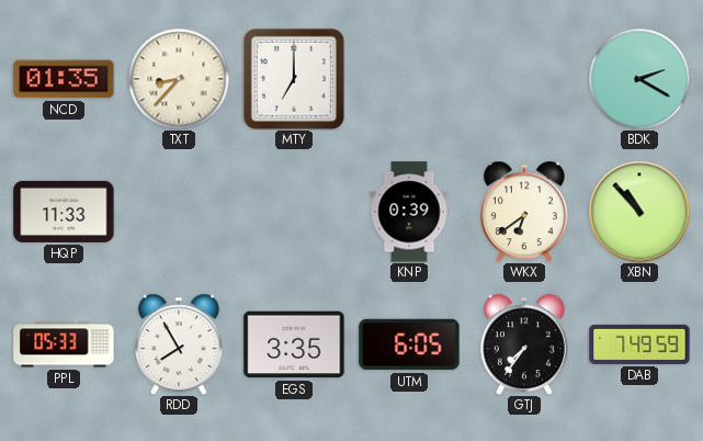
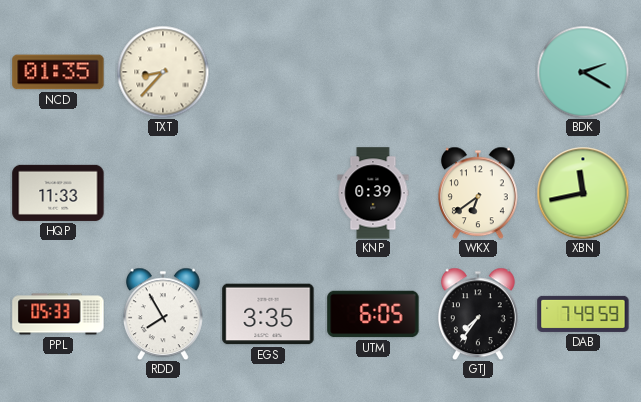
MTY: 7:00 -> none
XBN: 10:53 -> 11:43
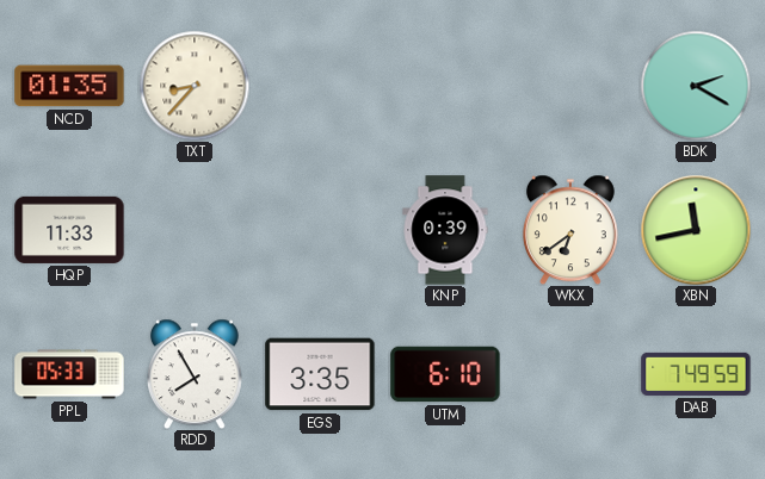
UTM: 6:05 -> 6:10
GTJ: 7:36 -> none
